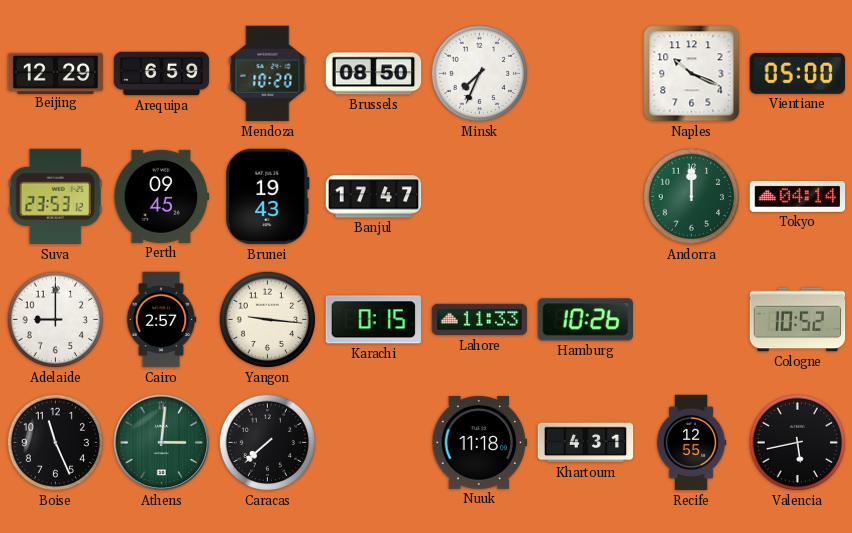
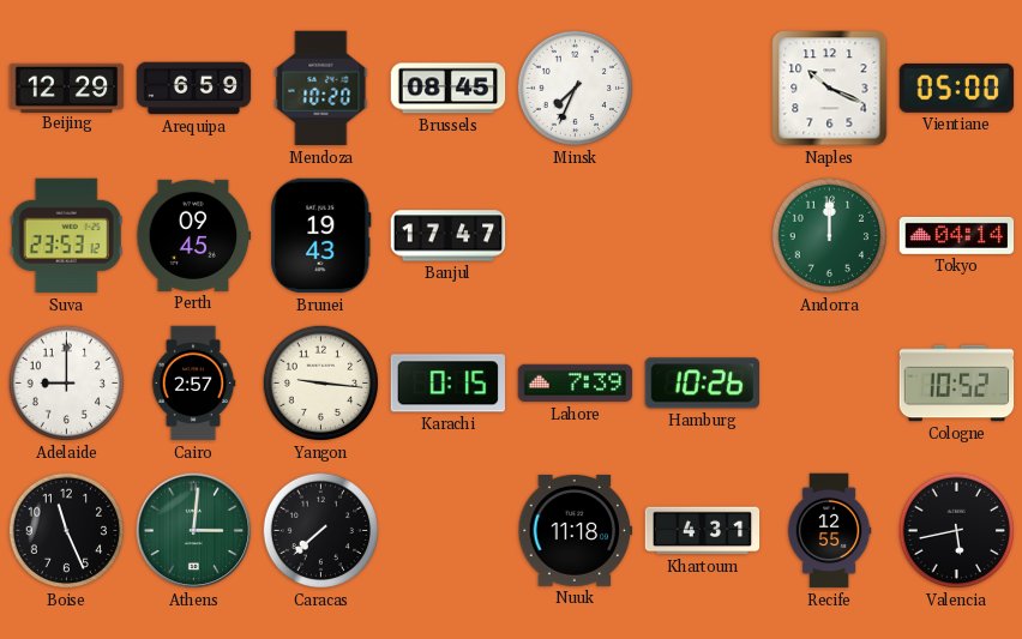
Brussels: 08:50 -> 08:45
Lahore: 11:33 -> 7:39
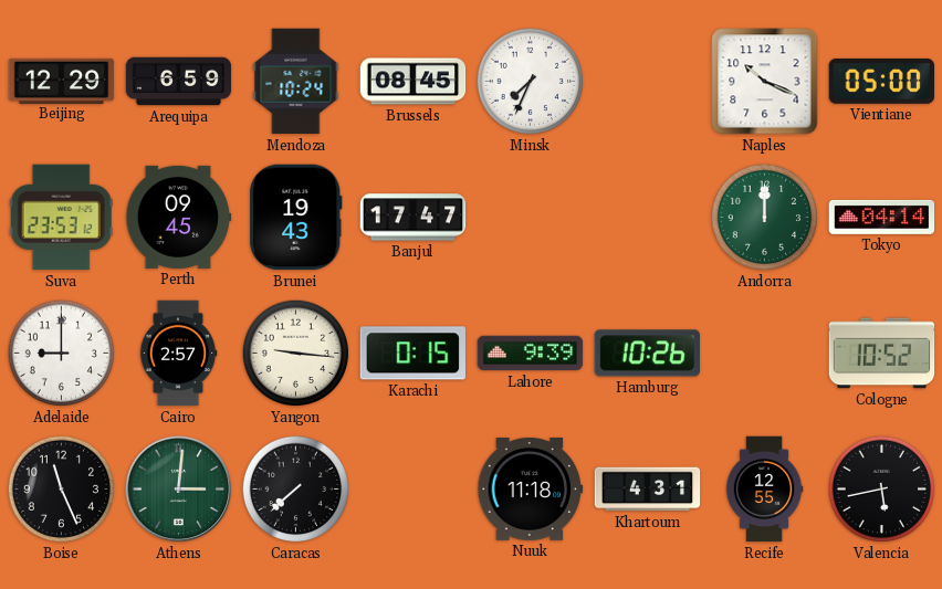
Mendoza: 10:20 -> 10:24
Lahore: 7:39 -> 9:39
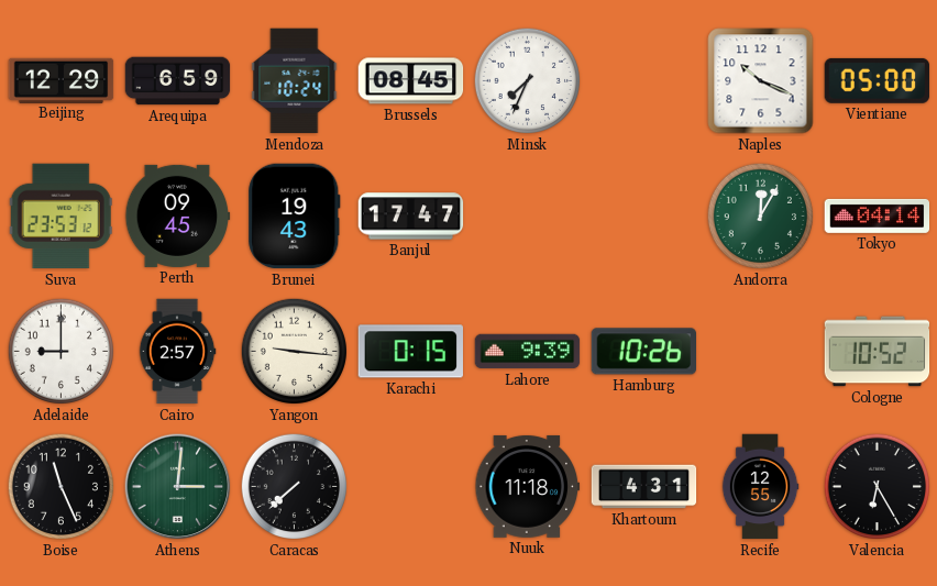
Andorra: 12:00 -> 12:05
Valencia: 5:43 -> 6:25
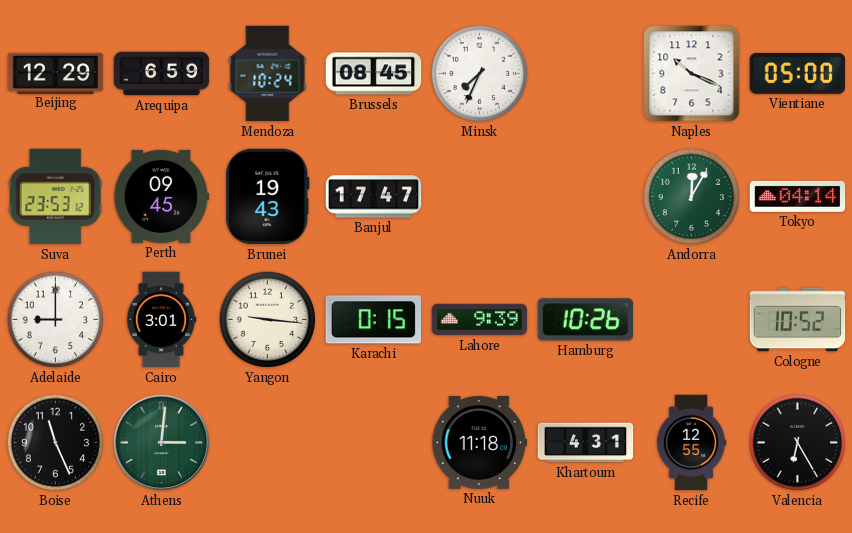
Cairo: 2:57 -> 3:01
Caracas: 7:38 -> none
